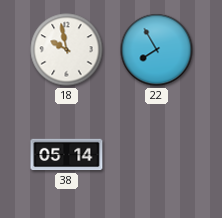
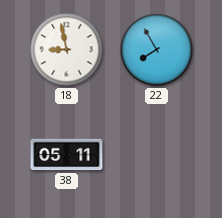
18: 9:58 -> 8:58
38: 05:14 -> 05:11
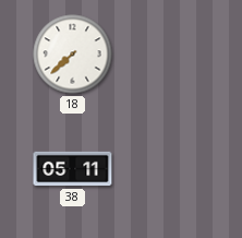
18: 8:58 -> 7:38
22: 7:55 -> none
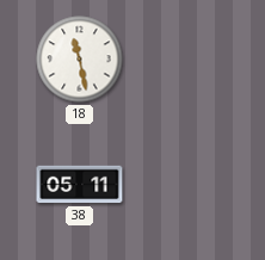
18: 7:38 -> 11:28
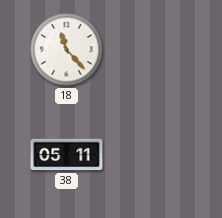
18: 11:28 -> 11:23
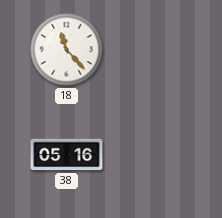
38: 05:11 -> 05:16
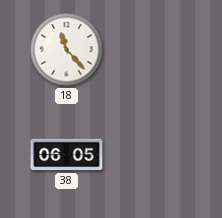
38: 05:16 -> 06:05
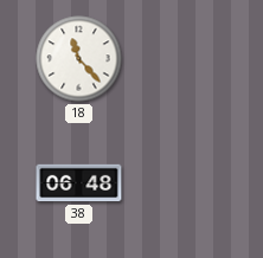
38: 06:05 -> 06:48
